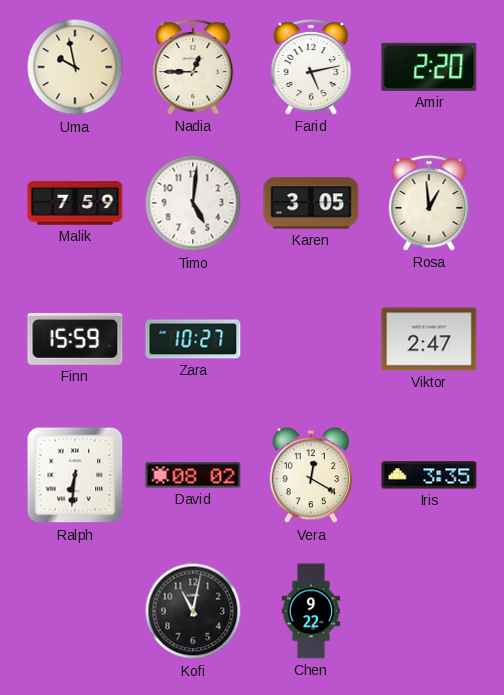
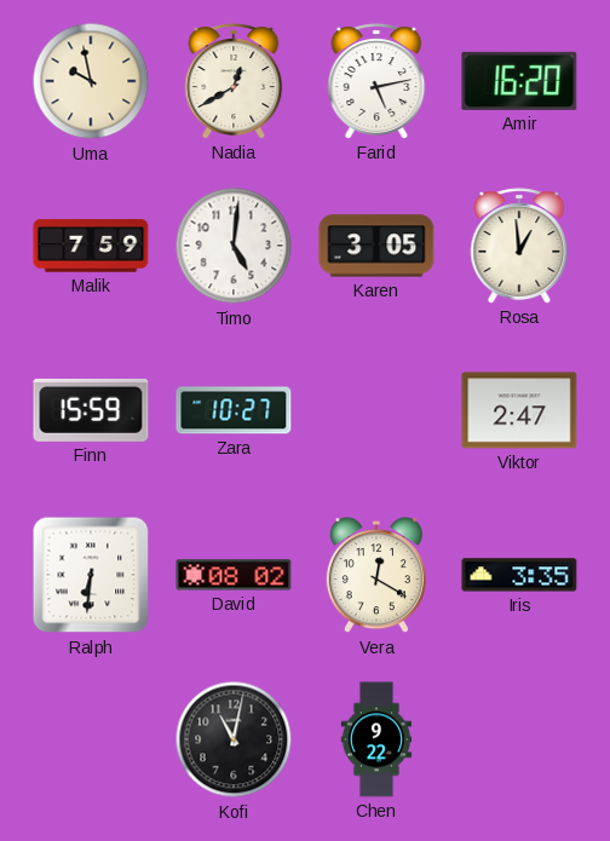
Nadia: 12:45 -> 12:40
Amir: 2:20 -> 16:20
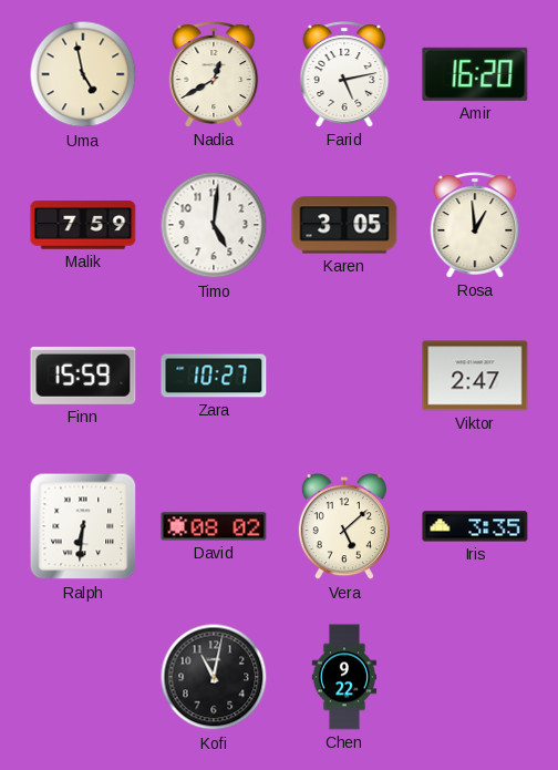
Uma: 9:58 -> 4:58
Vera: 12:20 -> 5:08
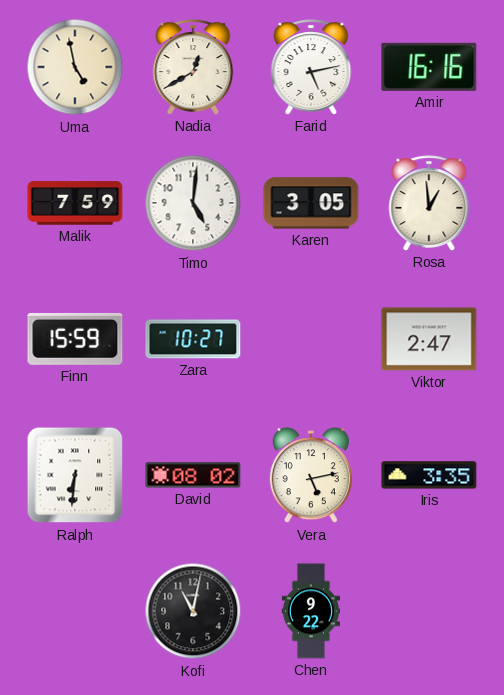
Amir: 16:20 -> 16:16
Vera: 5:08 -> 5:13
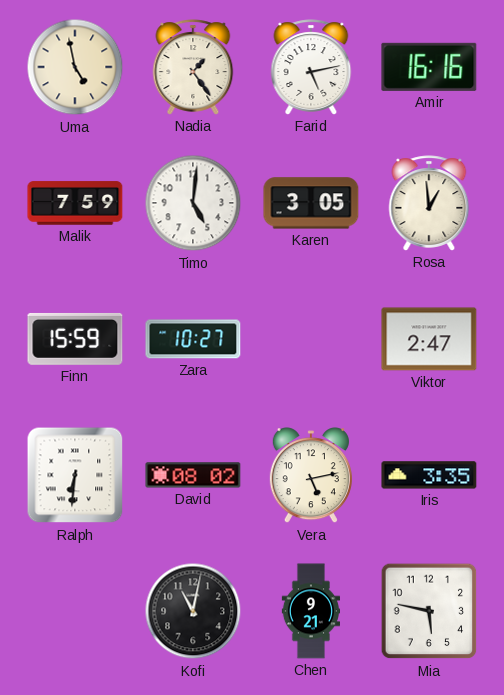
Nadia: 12:40 -> 1:24
Chen: 9:22 -> 9:21
Mia: none -> 5:47
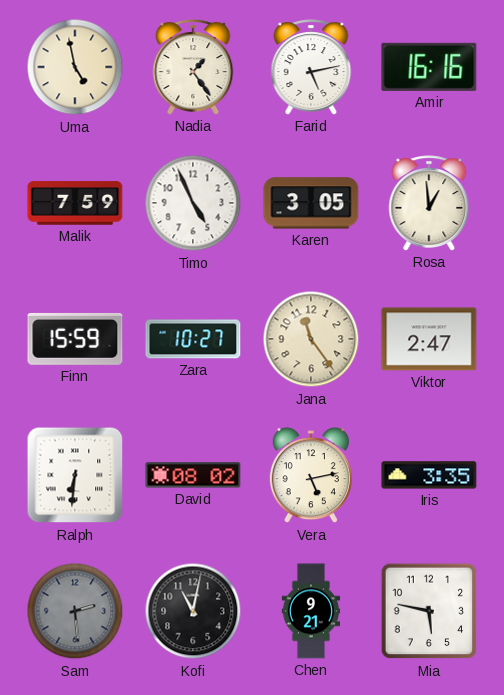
Timo: 5:01 -> 4:56
Jana: none -> 11:24
Sam: none -> 2:29
